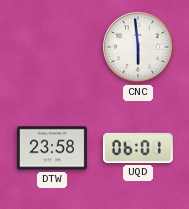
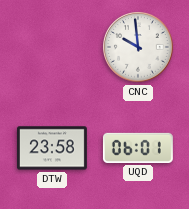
CNC: 5:59 -> 9:59
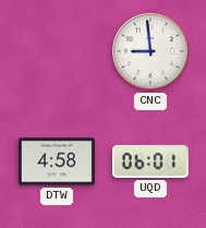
CNC: 9:59 -> 8:59
DTW: 23:58 -> 4:58
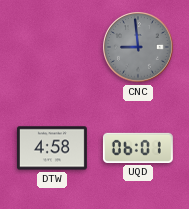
CNC dial: white -> grey
